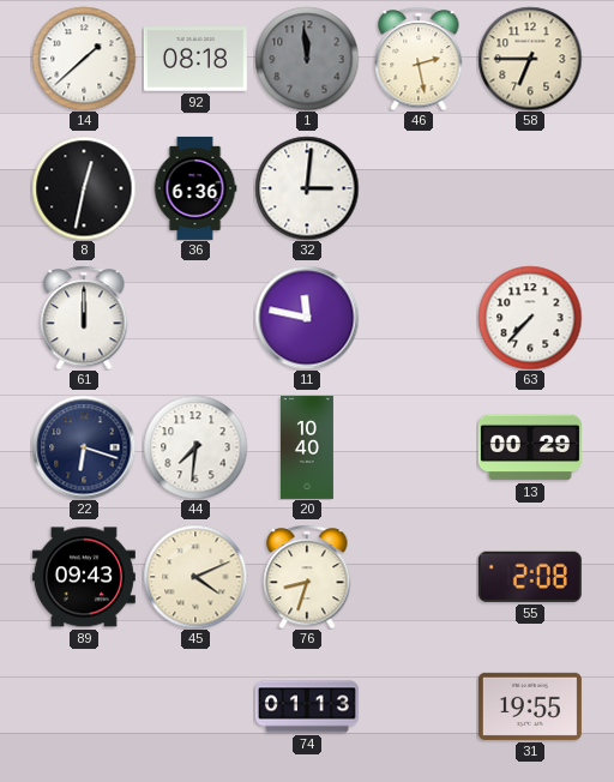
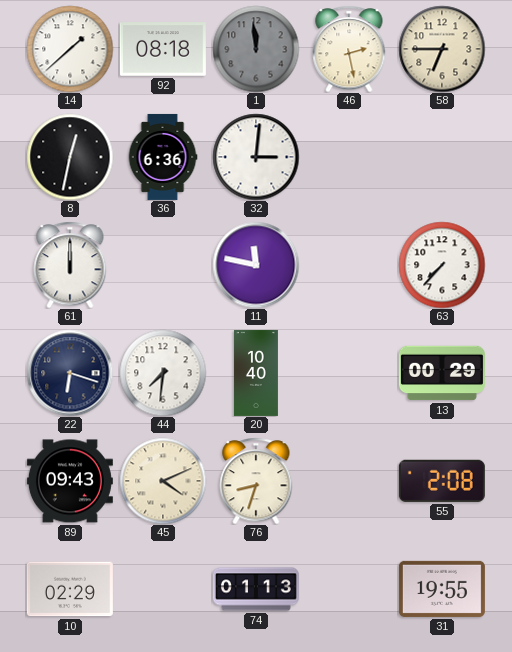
10: none -> 02:29
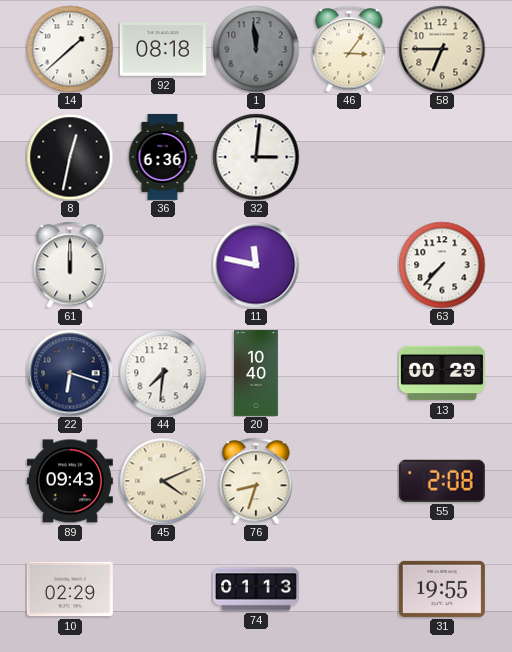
46: 2:28 -> 3:06
